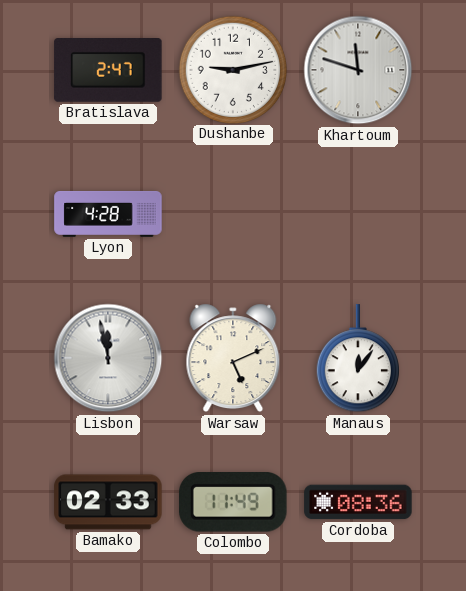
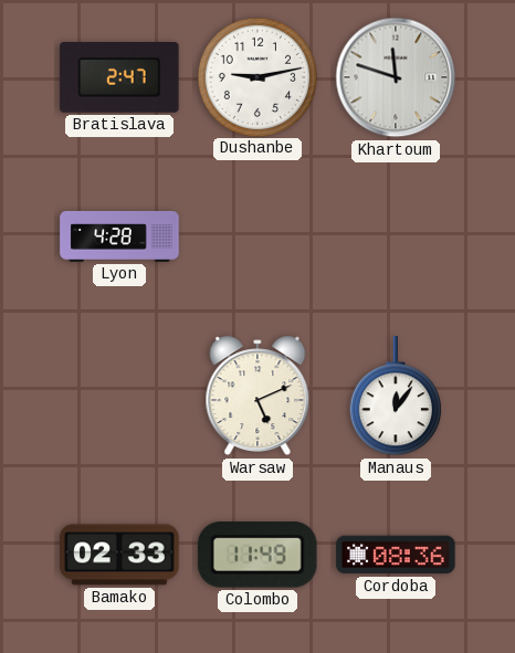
Lisbon: 11:58 -> none
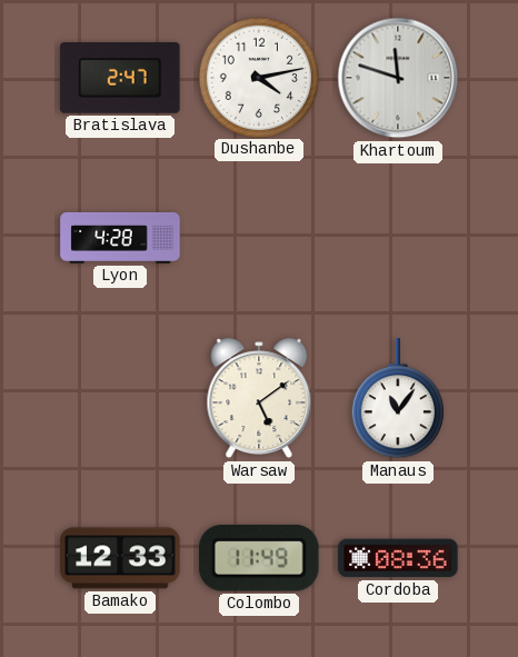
Dushanbe: 9:13 -> 4:13
Warsaw: 5:11 -> 5:09
Manaus: 12:06 -> 11:06
Bamako: 02:33 -> 12:33
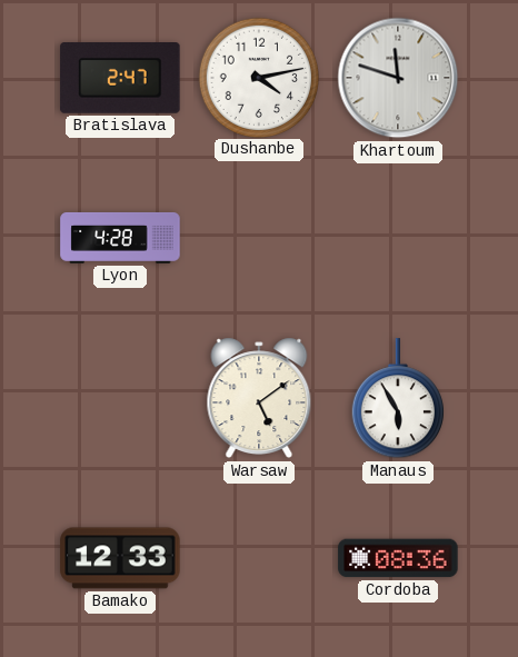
Manaus: 11:06 -> 5:55
Colombo: 11:49 -> none
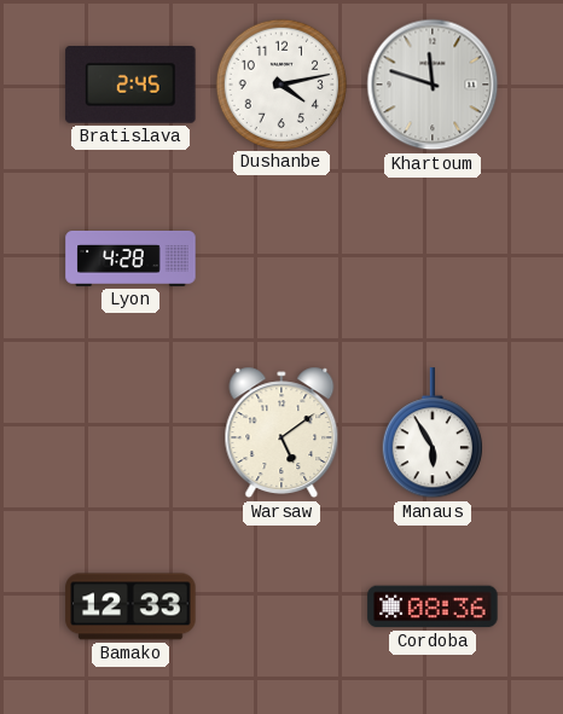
Bratislava: 2:47 -> 2:45
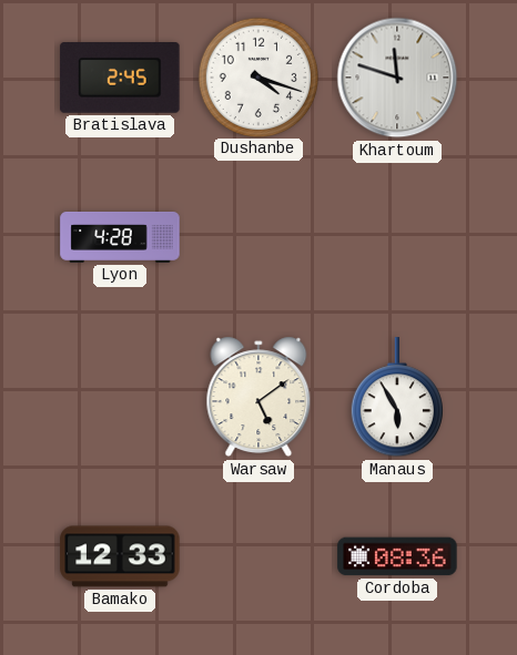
Dushanbe: 4:13 -> 4:18
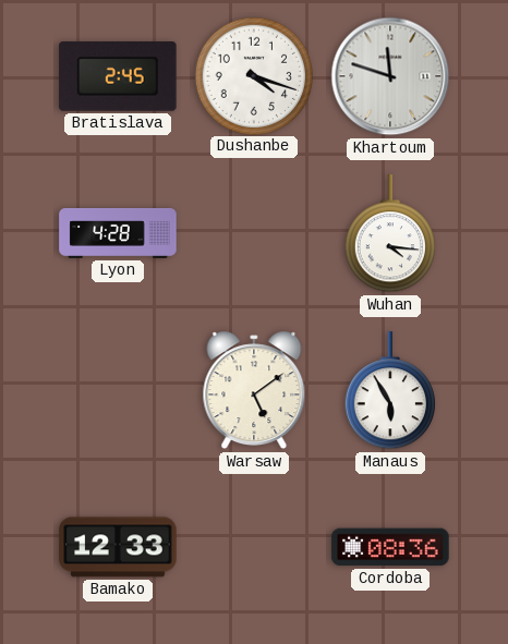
Wuhan: none -> 4:16
